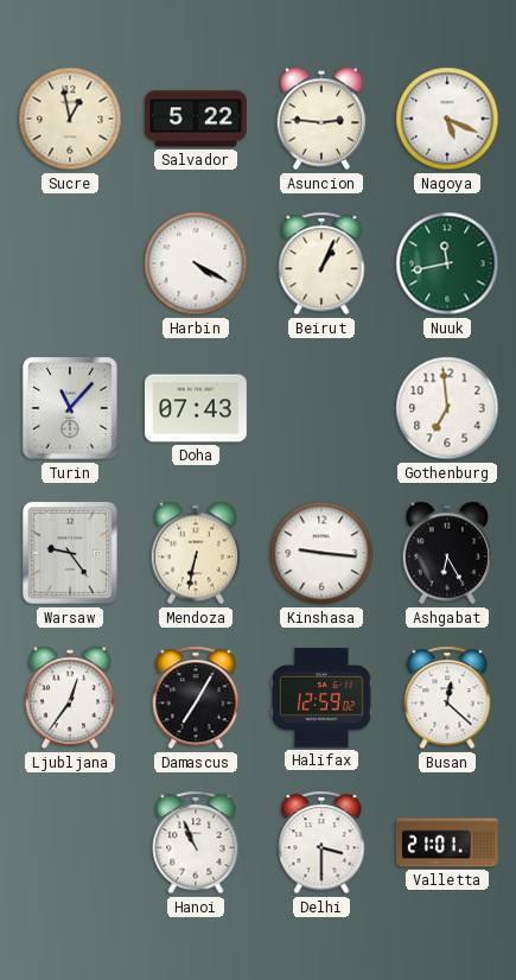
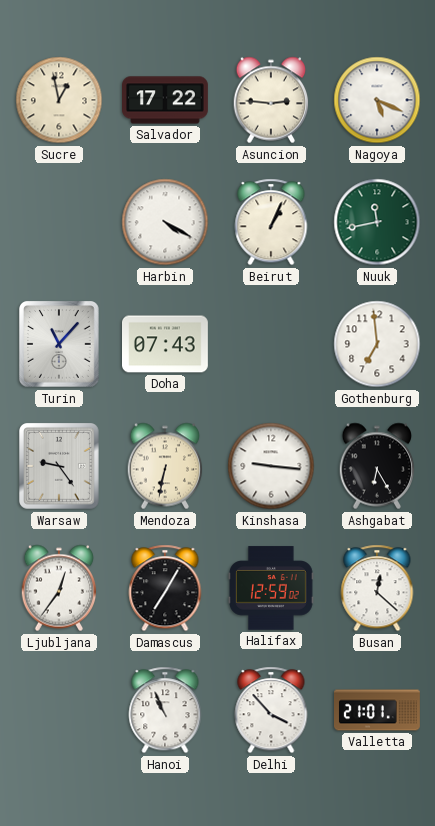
Salvador: 5:22 -> 17:22
Delhi: 3:30 -> 3:53
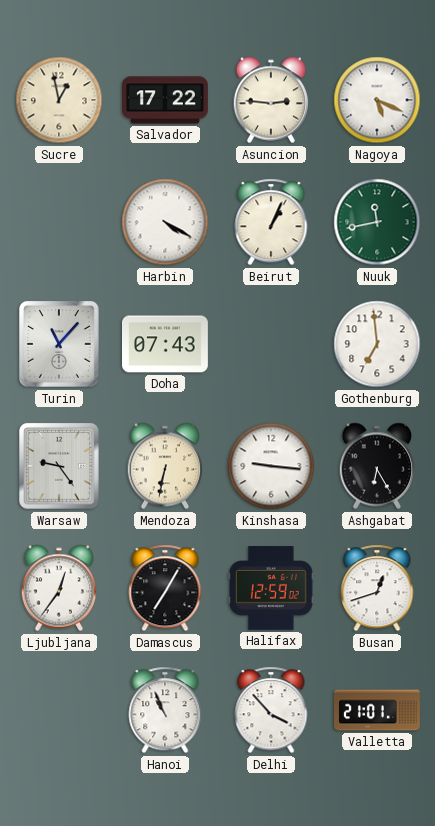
Busan: 12:22 -> 12:42
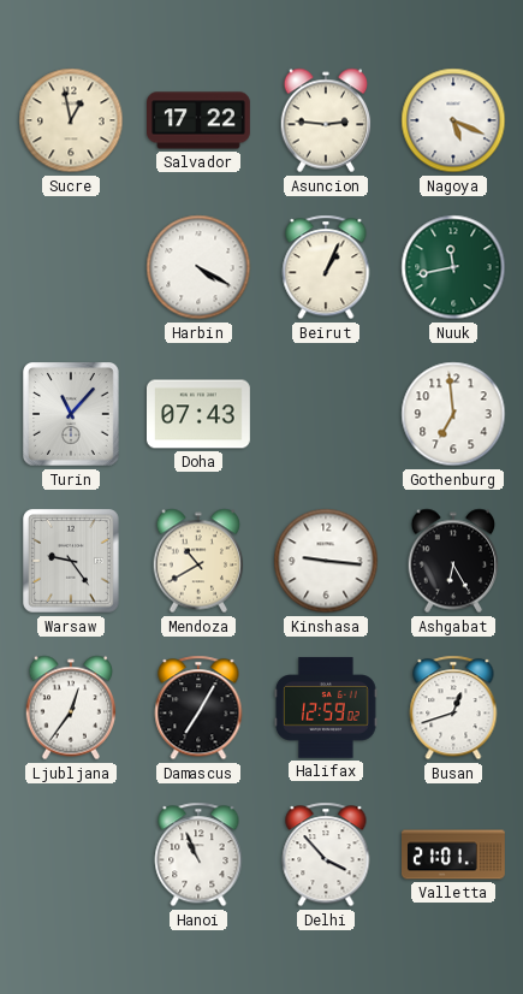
Mendoza: 6:32 -> 10:40
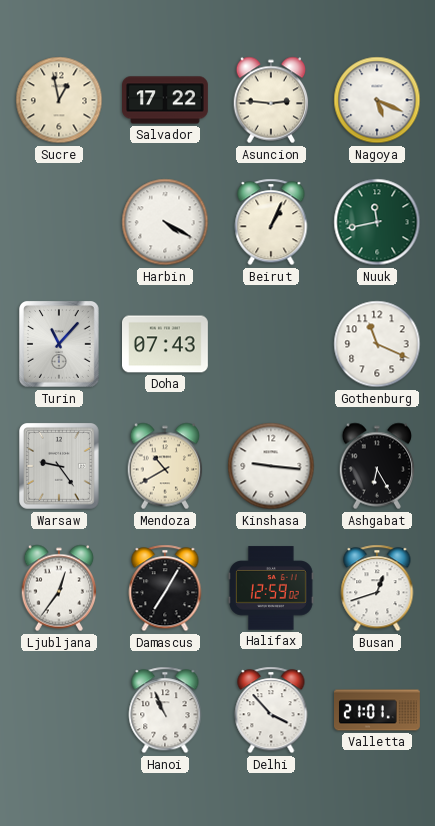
Gothenburg: 6:59 -> 11:19
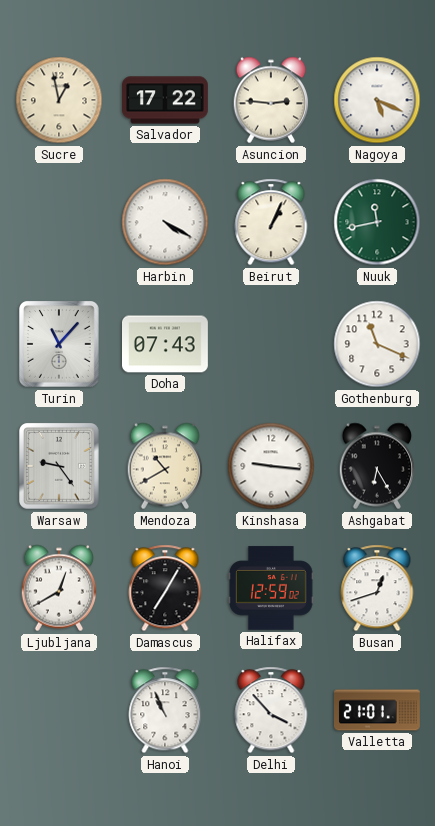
Ljubljana: 12:36 -> 12:40
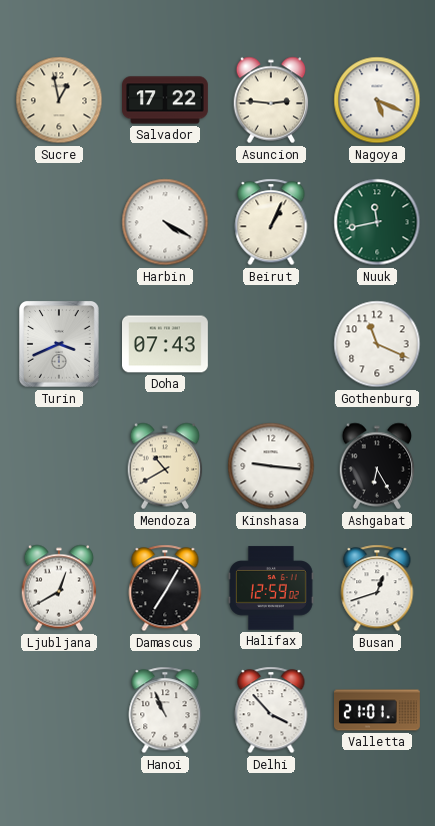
Turin: 11:07 -> 3:41
Warsaw: 9:24 -> none
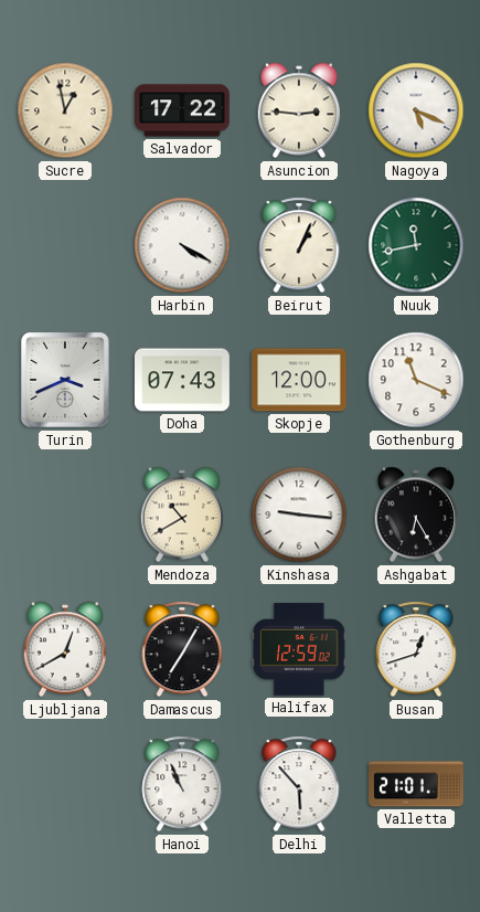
Skopje: none -> 12:00
Delhi: 3:53 -> 5:53
